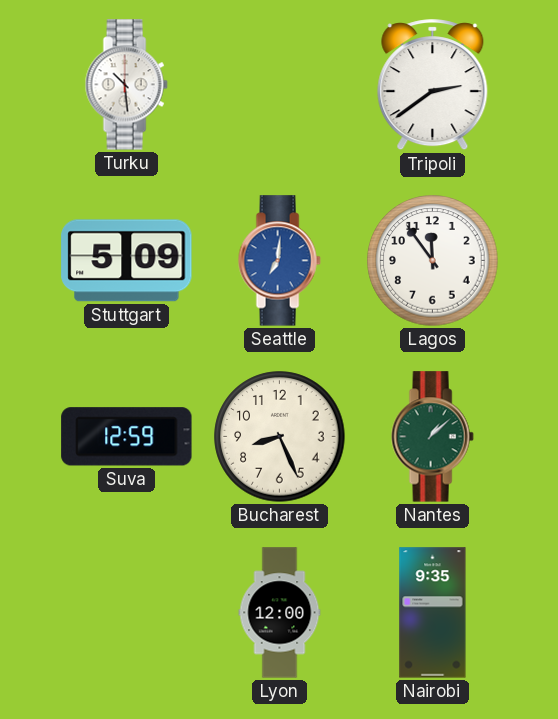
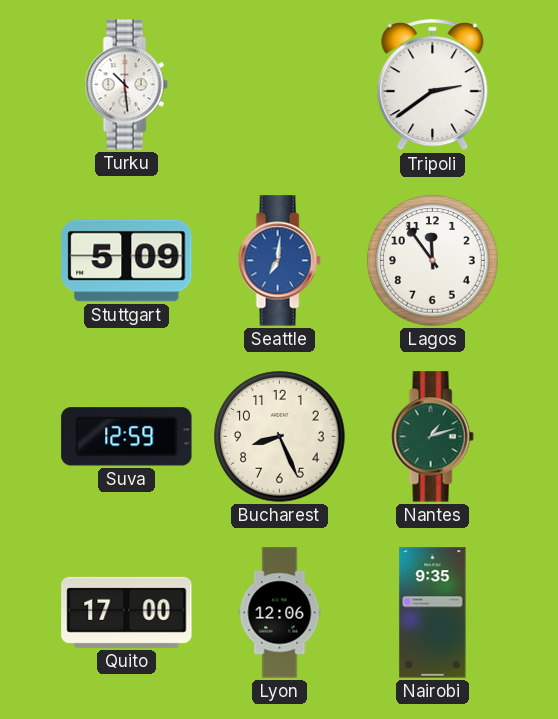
Nantes: 1:08 -> 1:12
Quito: none -> 17:00
Lyon: 12:00 -> 12:06
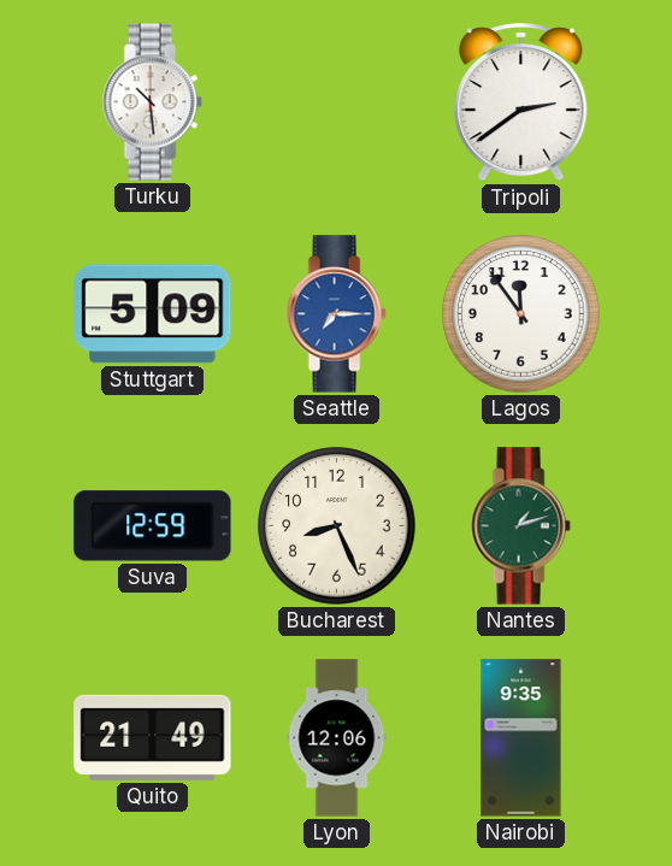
Seattle: 7:01 -> 7:15
Quito: 17:00 -> 21:49
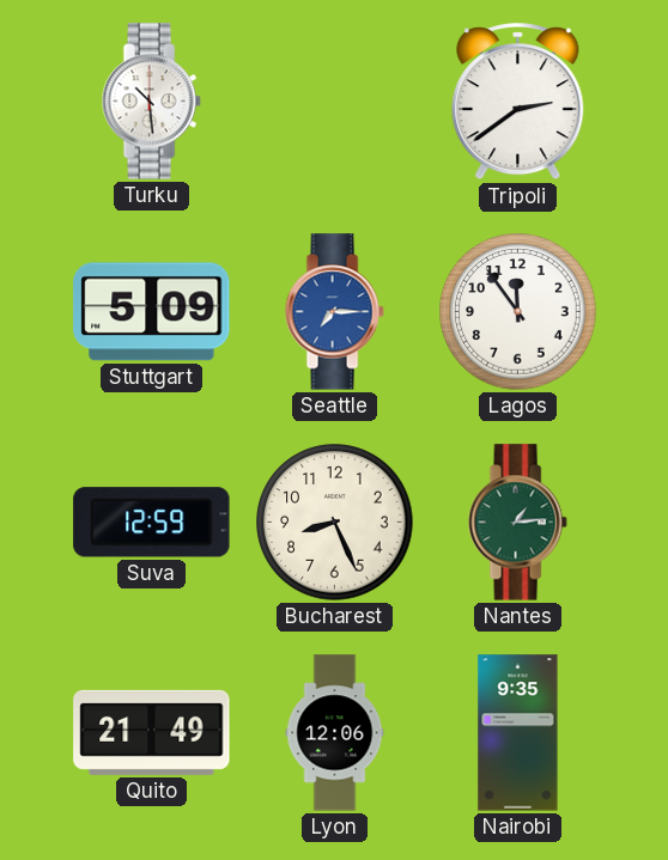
Nantes: 1:12 -> 1:14
